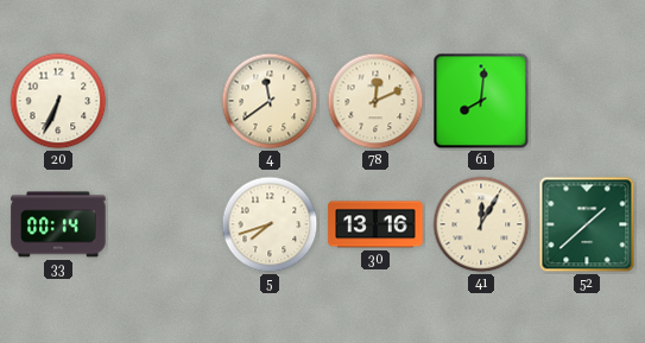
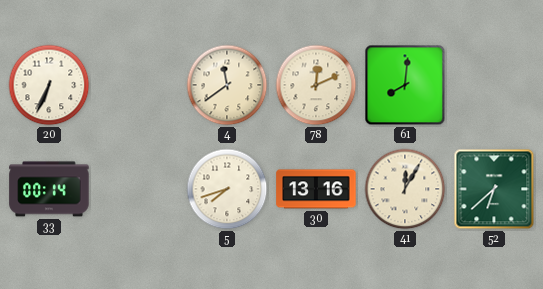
52: 1:38 -> 6:38
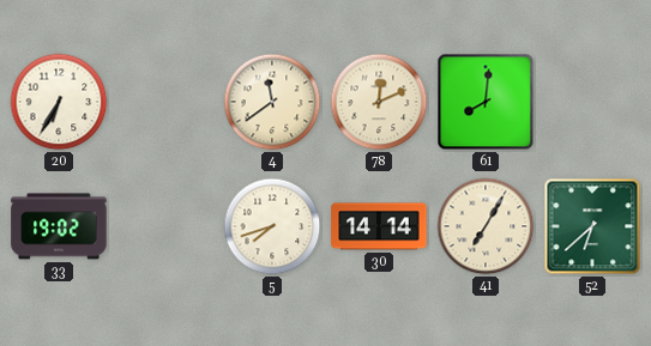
20: 6:34 -> 6:35
33: 00:14 -> 19:02
30: 13:16 -> 14:14
41: 12:05 -> 7:05
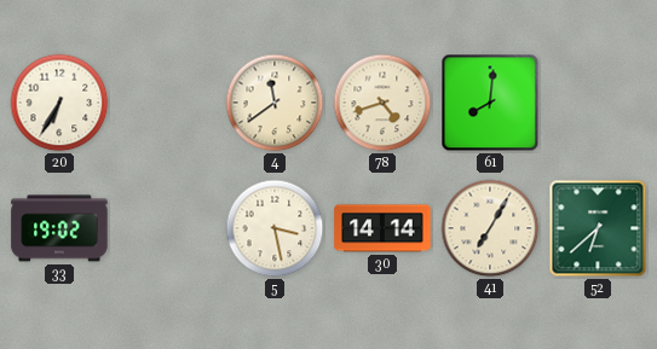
78: 12:11 -> 4:42
5: 7:42 -> 3:28
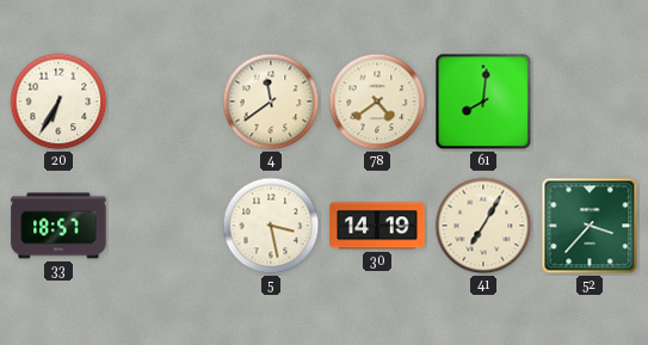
78: 4:42 -> 4:39
33: 19:02 -> 18:57
30: 14:14 -> 14:19
52: 6:38 -> 3:37
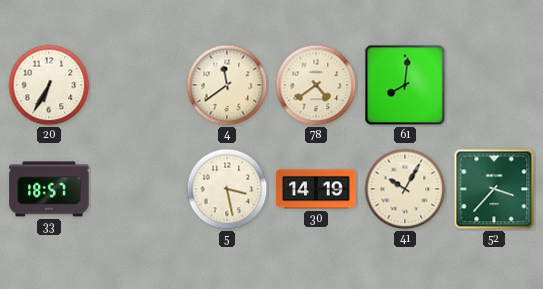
41: 7:05 -> 10:05
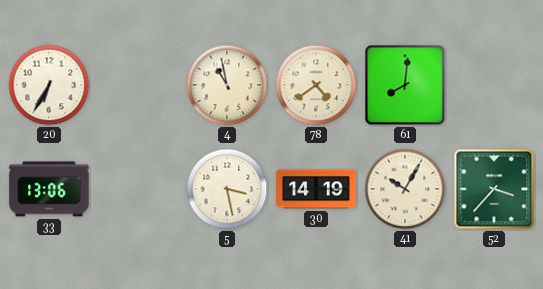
4: 11:39 -> 10:58
33: 18:57 -> 13:06
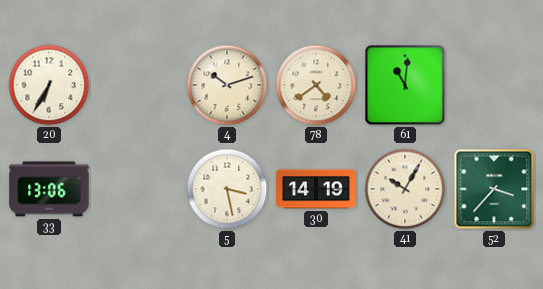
4: 10:58 -> 10:12
61: 8:01 -> 11:01
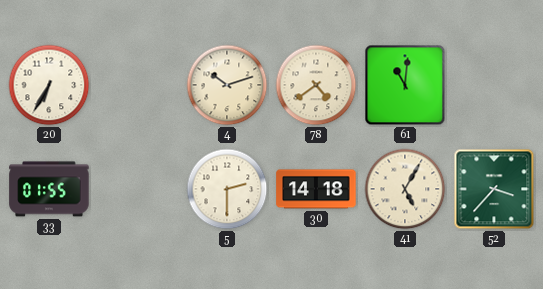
33: 13:06 -> 01:55
5: 3:28 -> 2:30
30: 14:19 -> 14:18
41: 10:05 -> 5:05
